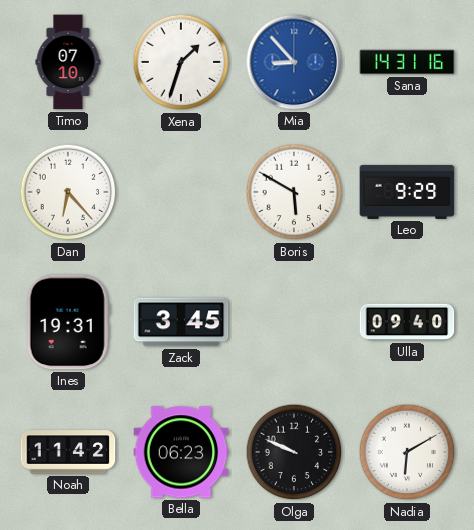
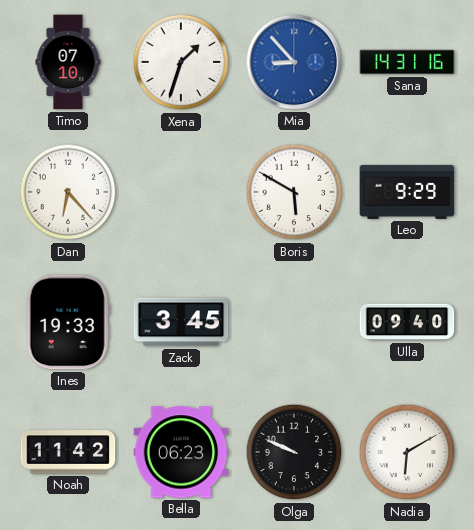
Ines: 19:31 -> 19:33
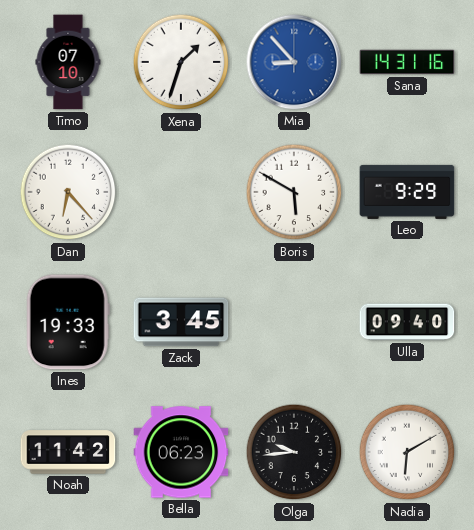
Olga: 9:49 -> 9:44
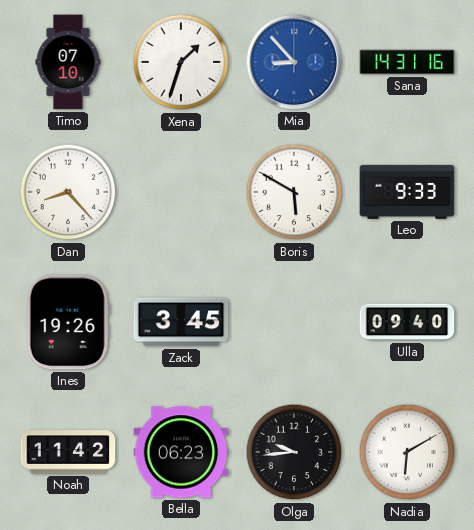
Dan: 6:23 -> 8:23
Leo: 9:29 -> 9:33
Ines: 19:33 -> 19:26
